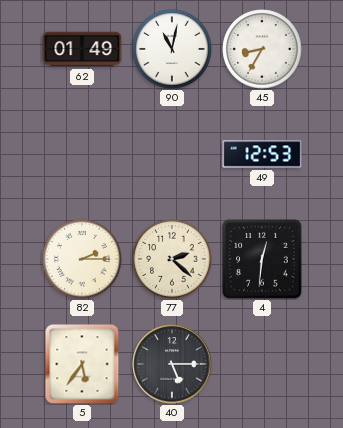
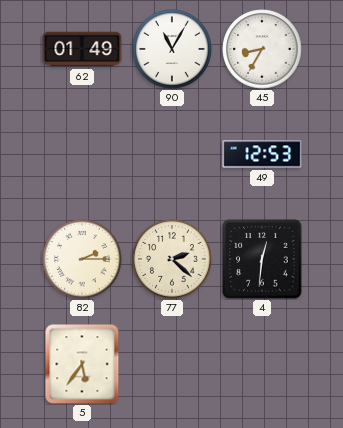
90: 11:02 -> 11:05
40: 5:15 -> none
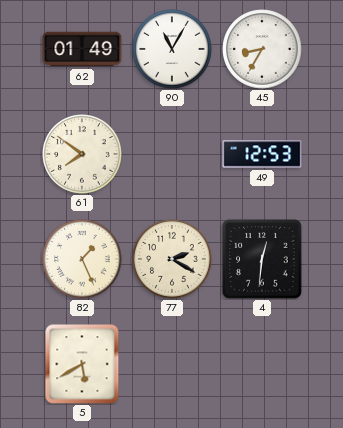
61: none -> 7:51
82: 2:15 -> 1:26
77: 2:22 -> 2:20
5: 5:36 -> 5:40
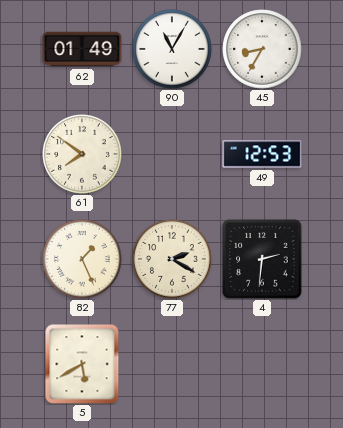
4: 12:31 -> 2:31
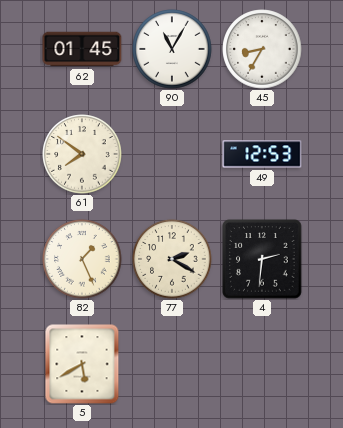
62: 01:49 -> 01:45
